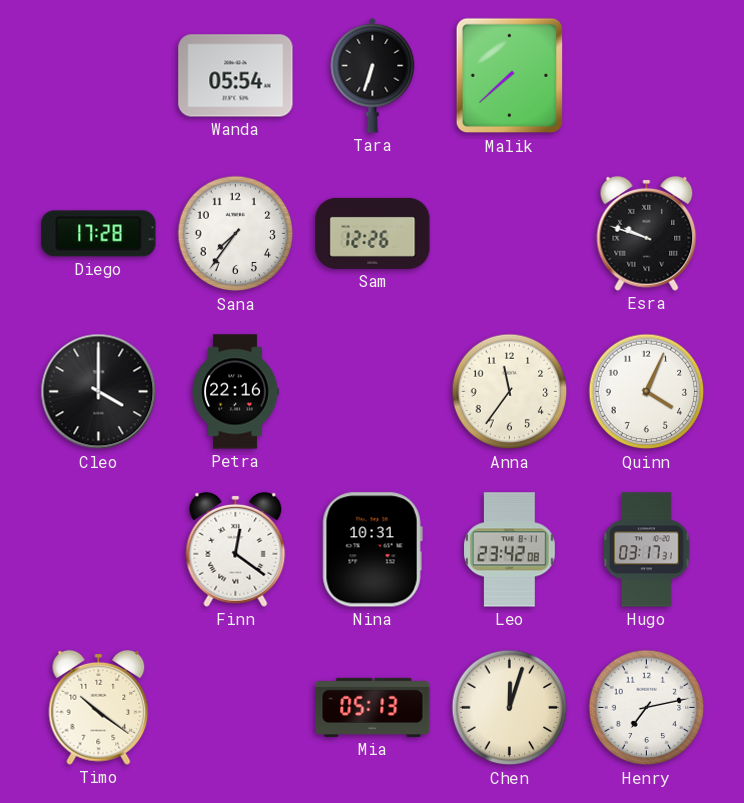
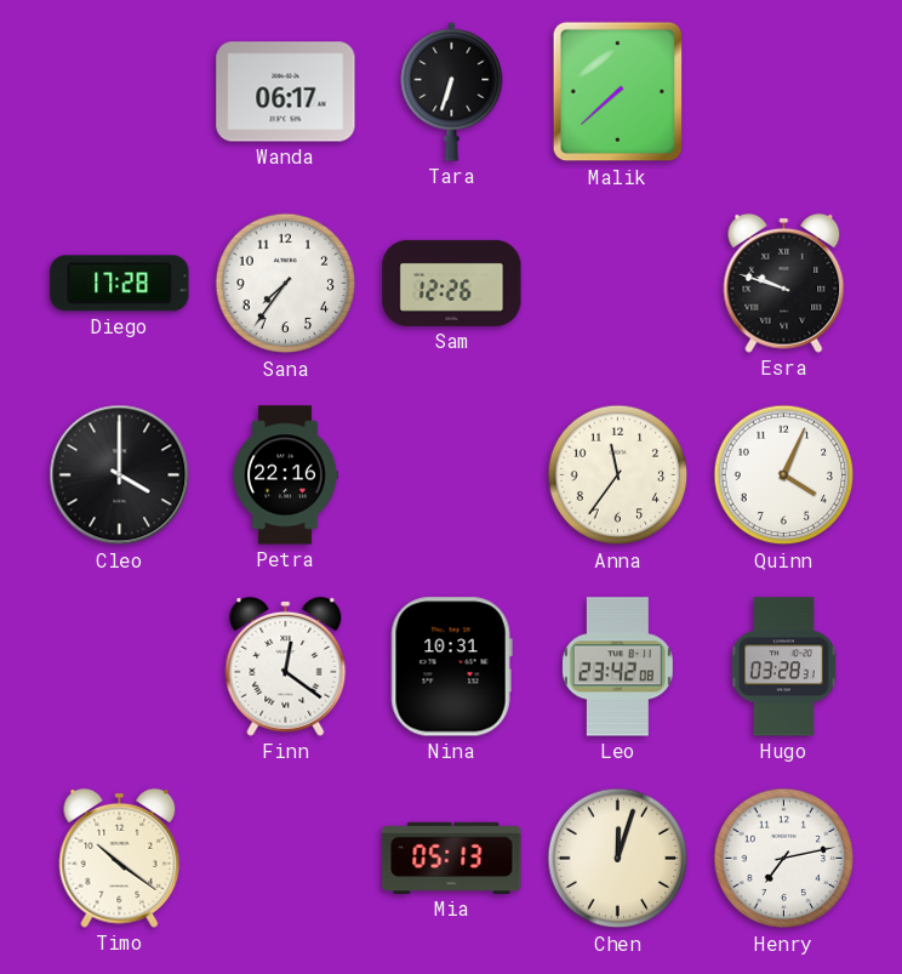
Wanda: 05:54 -> 06:17
Hugo: 03:17 -> 03:28
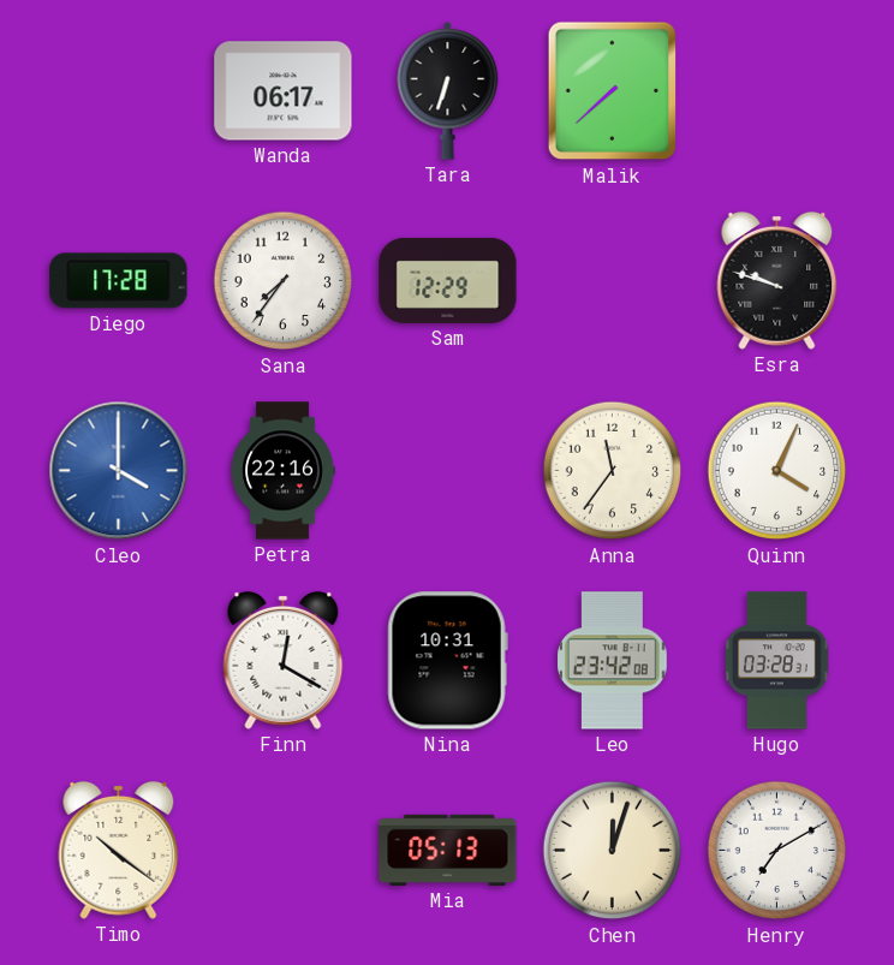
Sam: 12:26 -> 12:29
Cleo dial: black -> blue
Finn: 12:21 -> 12:20
Henry: 7:13 -> 7:10
